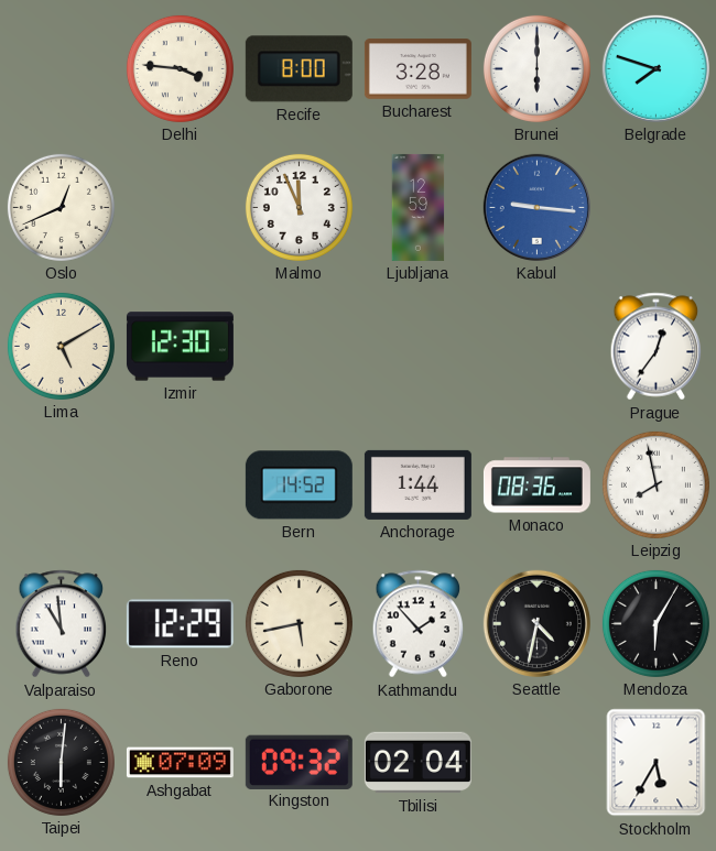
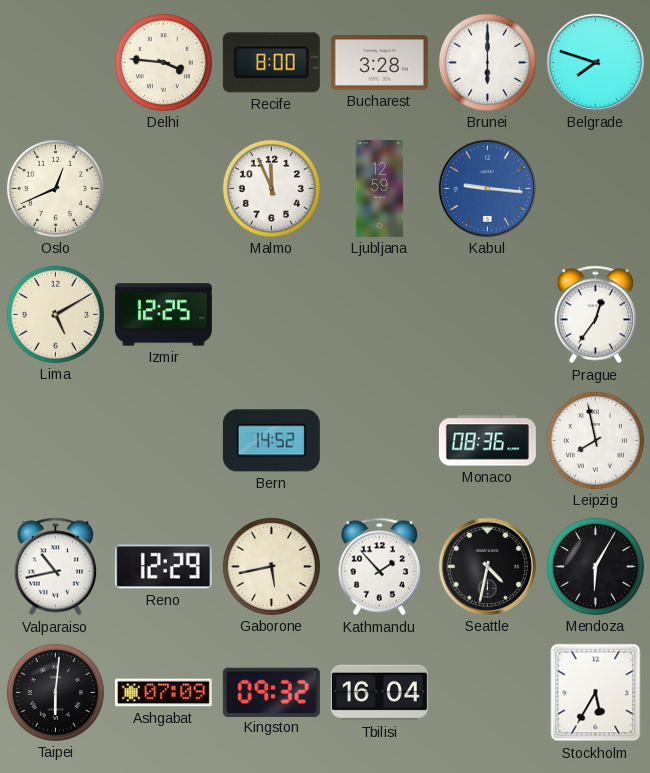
Izmir: 12:30 -> 12:25
Anchorage: 1:44 -> none
Valparaiso: 10:59 -> 10:43
Tbilisi: 02:04 -> 16:04
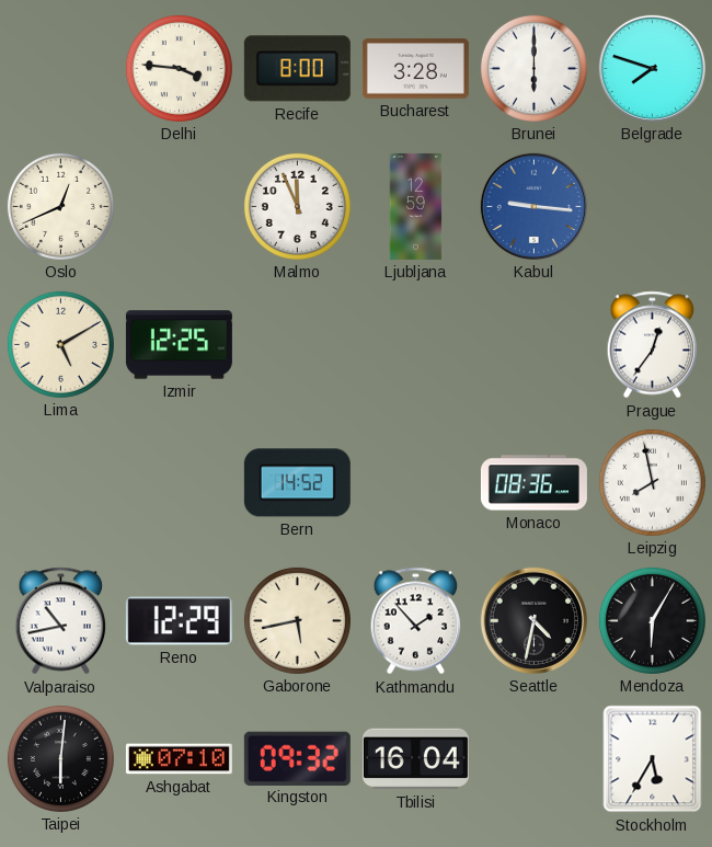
Ashgabat: 07:09 -> 07:10
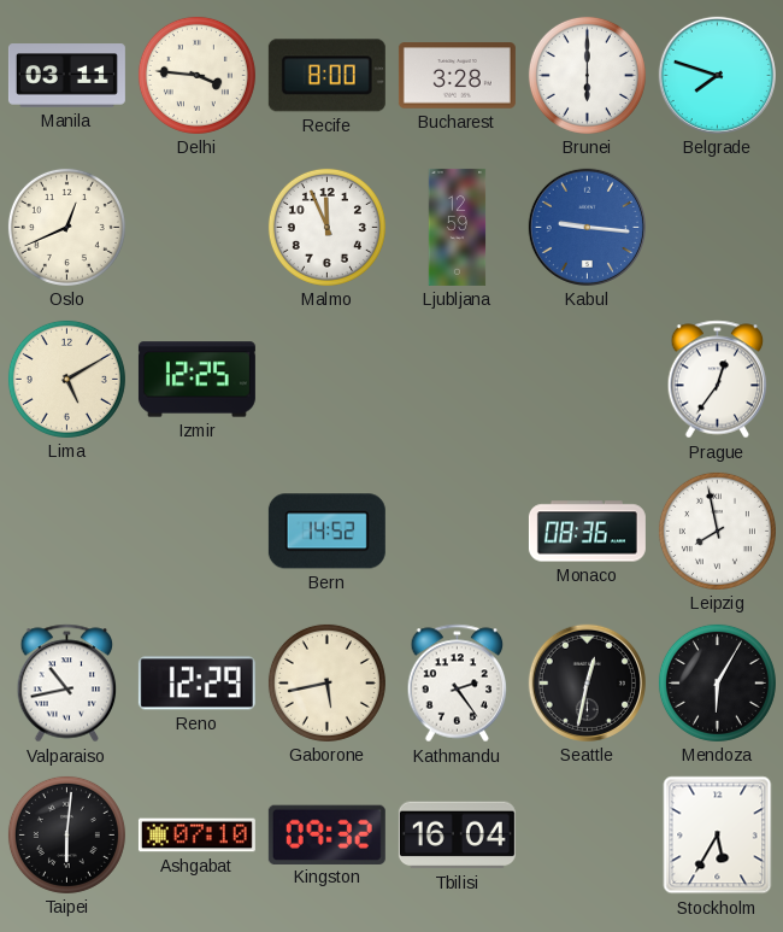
Manila: none -> 03:11
Kathmandu: 1:53 -> 2:24
Seattle: 4:32 -> 12:32
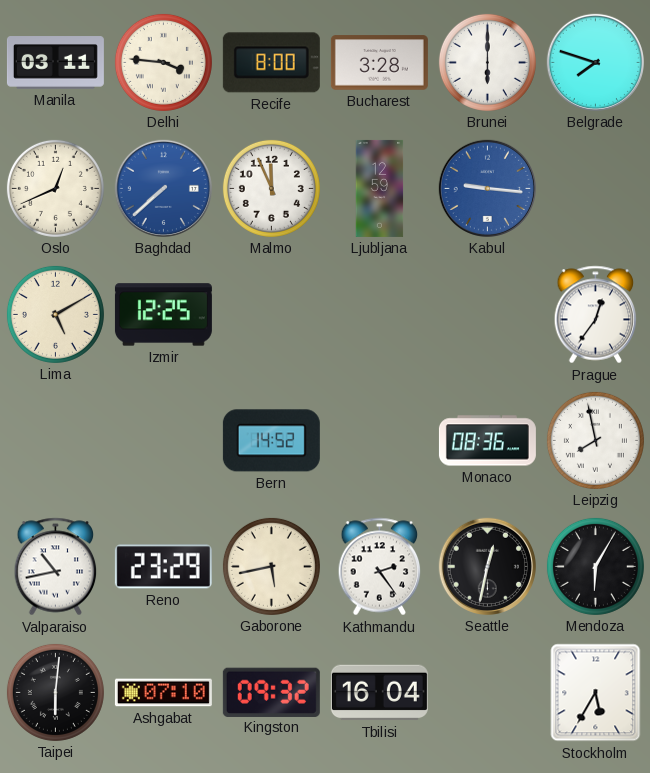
Baghdad: none -> 7:38
Reno: 12:29 -> 23:29
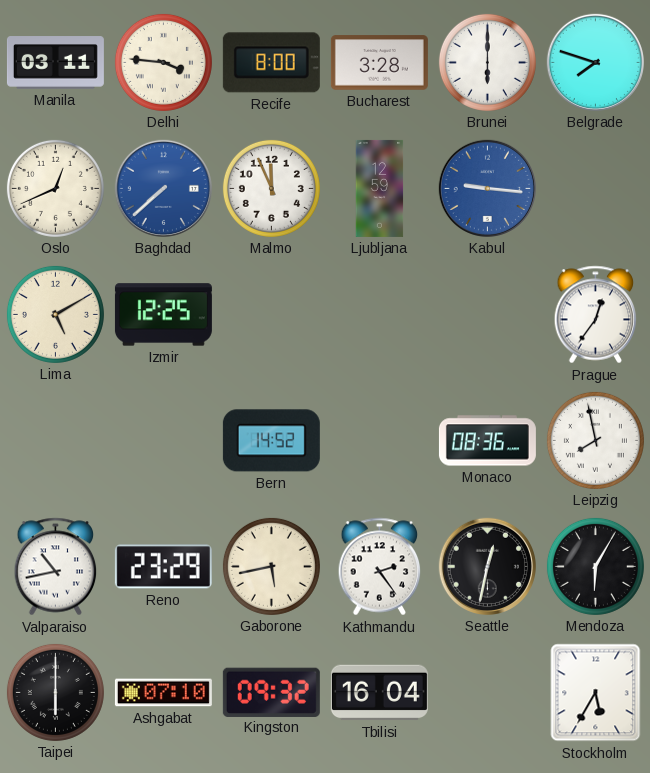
Taipei: 6:01 -> 6:00
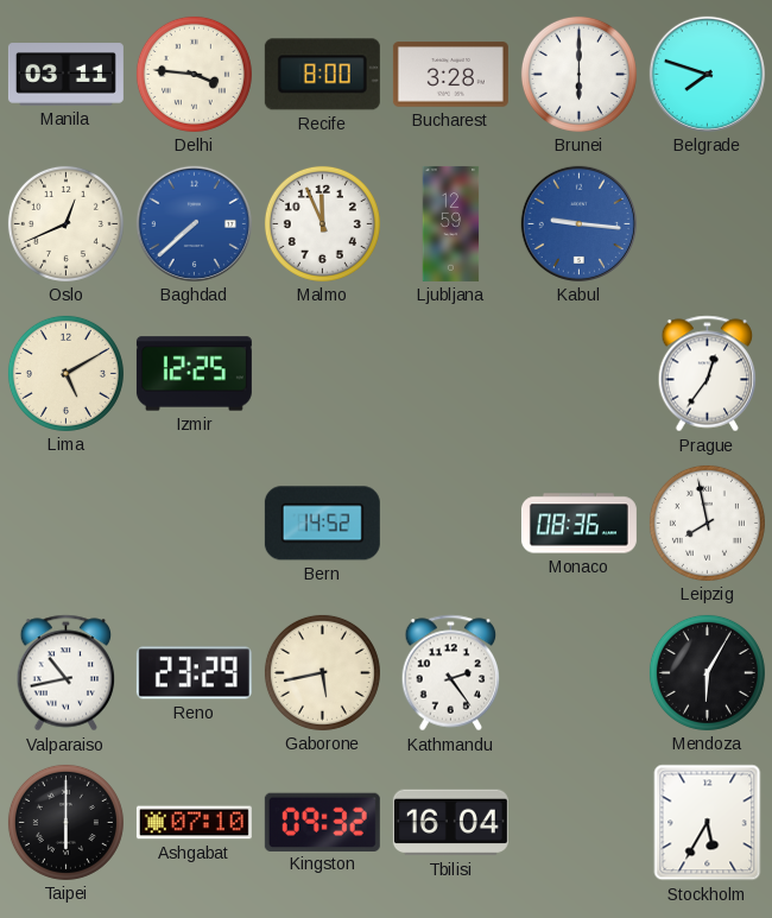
Seattle: 12:32 -> none
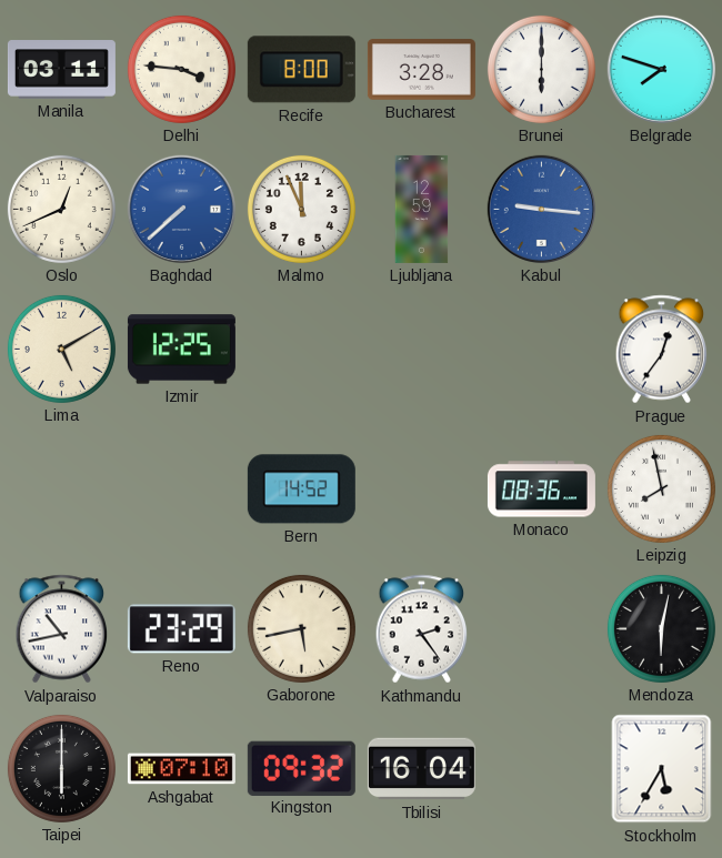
Mendoza: 6:05 -> 6:02
